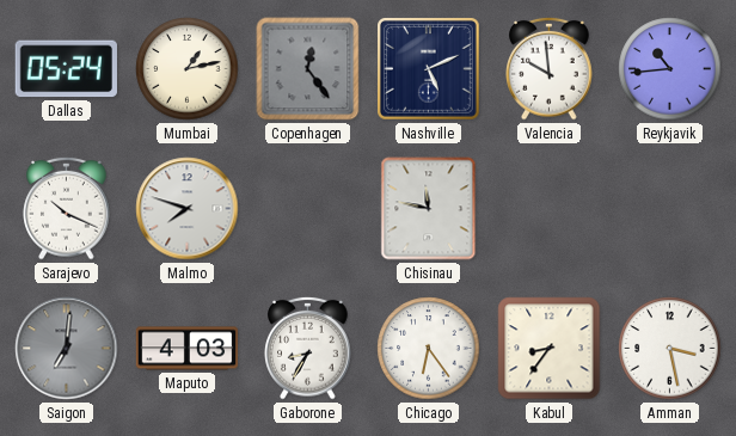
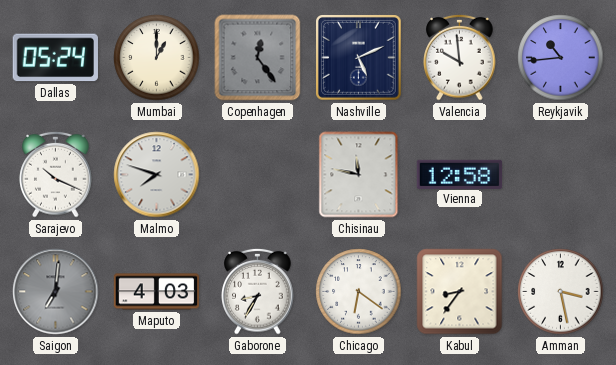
Mumbai: 1:13 -> 1:00
Vienna: none -> 12:58
Chicago: 6:24 -> 6:21
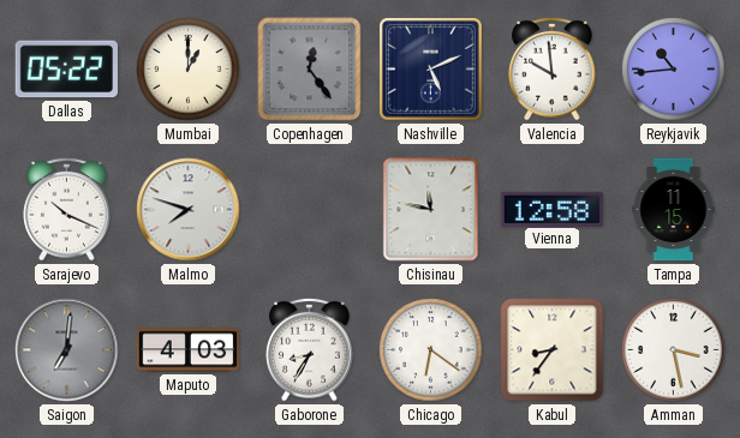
Dallas: 05:24 -> 05:22
Tampa: none -> 11:15
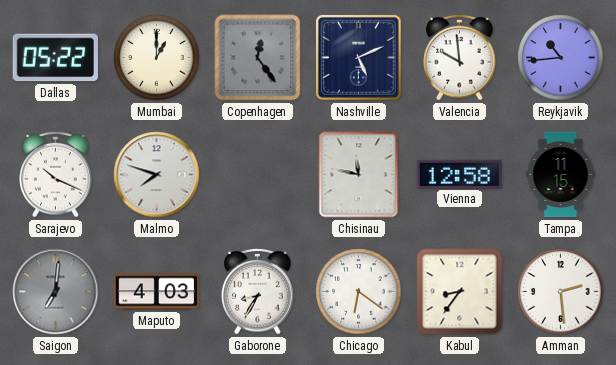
Amman: 3:28 -> 2:29
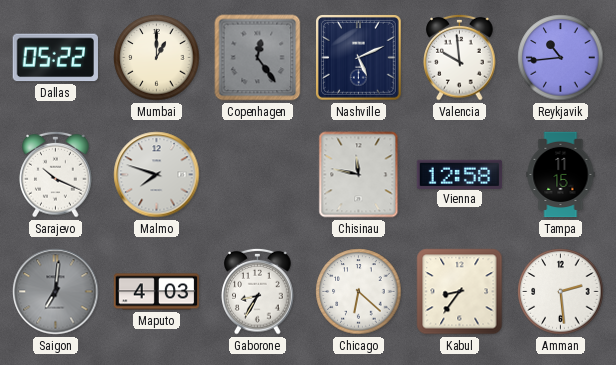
Chicago: 6:21 -> 6:22
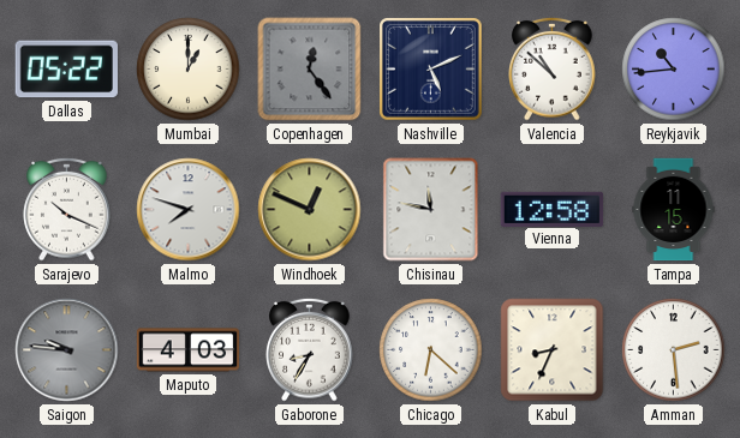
Valencia: 9:59 -> 10:52
Windhoek: none -> 12:49
Saigon: 7:01 -> 9:46
Kabul: 8:36 -> 8:34
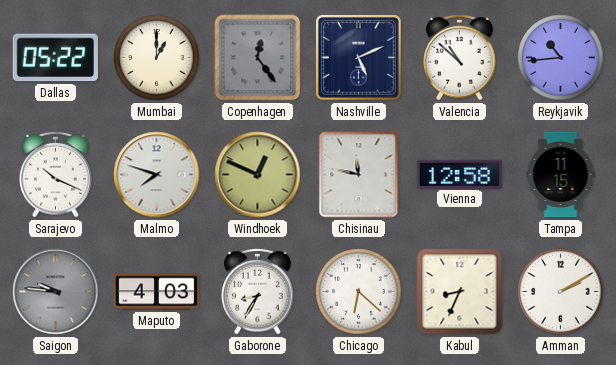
Amman: 2:29 -> 2:10
